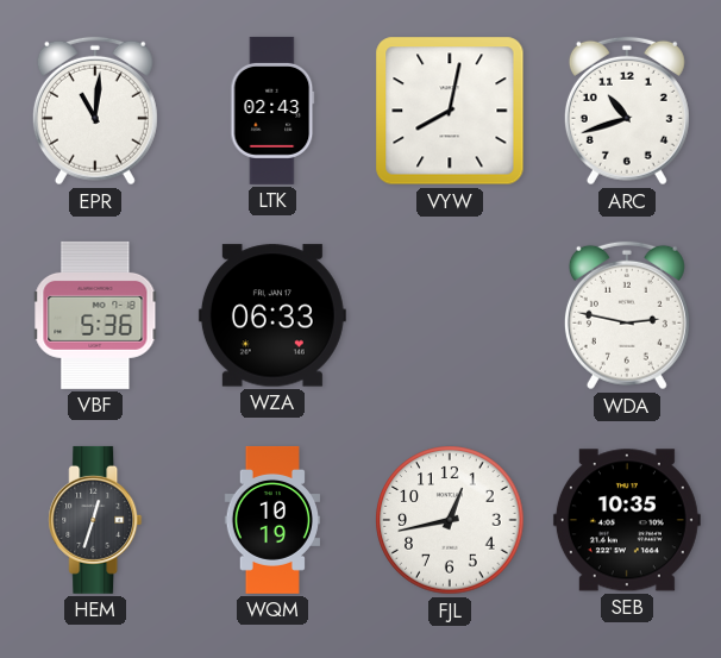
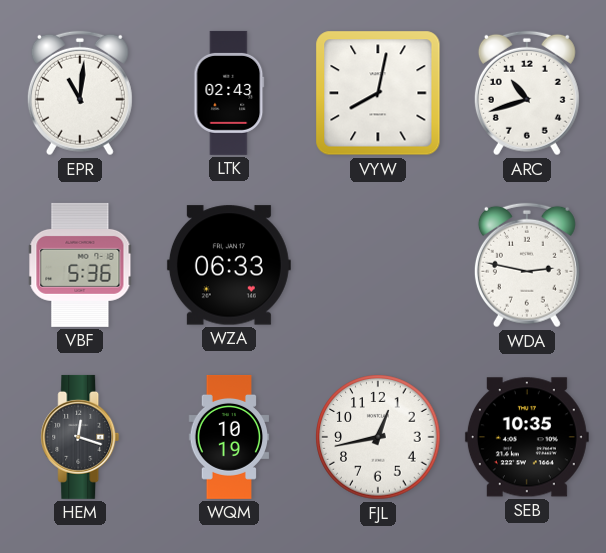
HEM: 12:33 -> 12:18
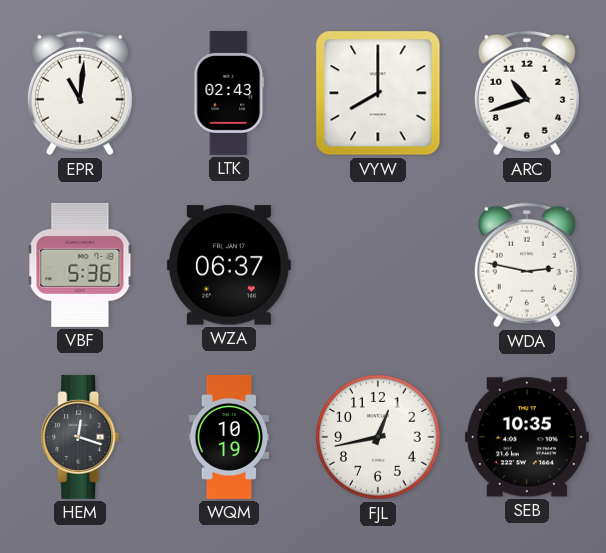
VYW: 8:02 -> 8:00
WZA: 06:33 -> 06:37
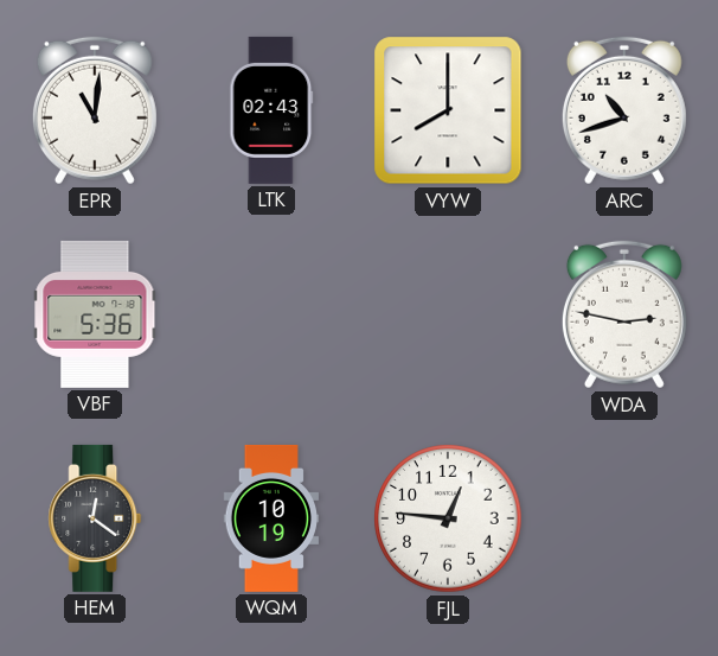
WZA: 06:37 -> none
HEM: 12:18 -> 12:21
FJL: 12:43 -> 12:46
SEB: 10:35 -> none
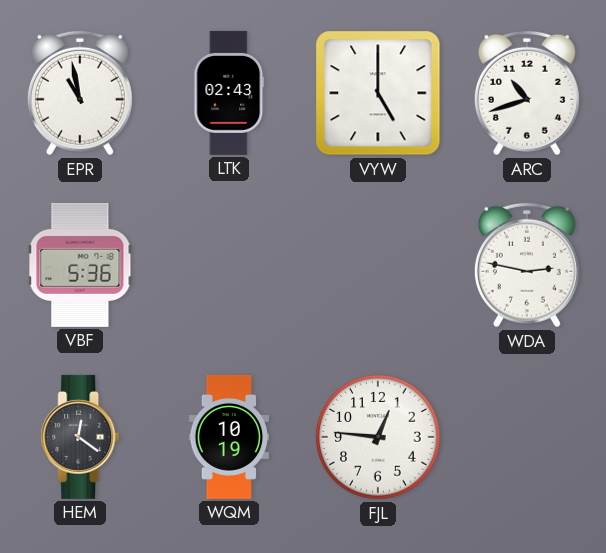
EPR: 11:01 -> 10:58
VYW: 8:00 -> 5:00
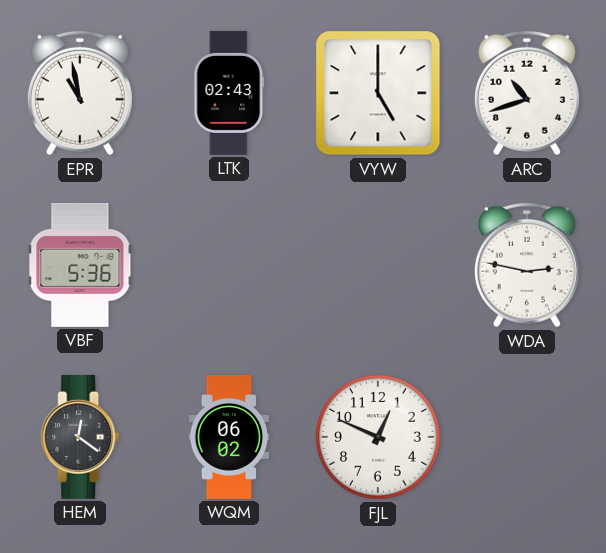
WQM: 10:19 -> 06:02
FJL: 12:46 -> 12:49
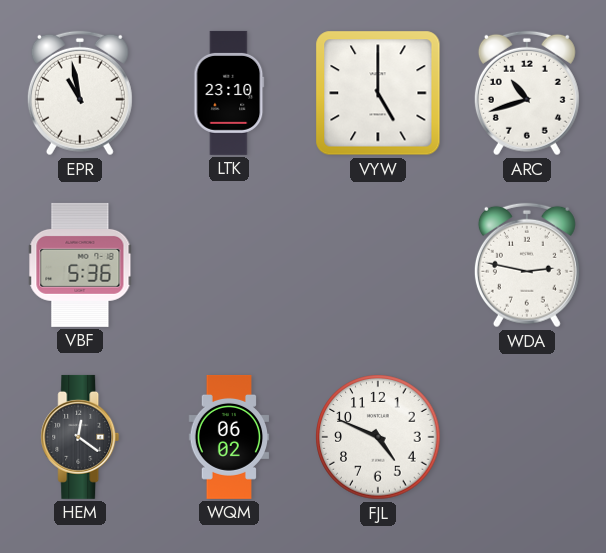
LTK: 02:43 -> 23:10
FJL: 12:49 -> 4:49
